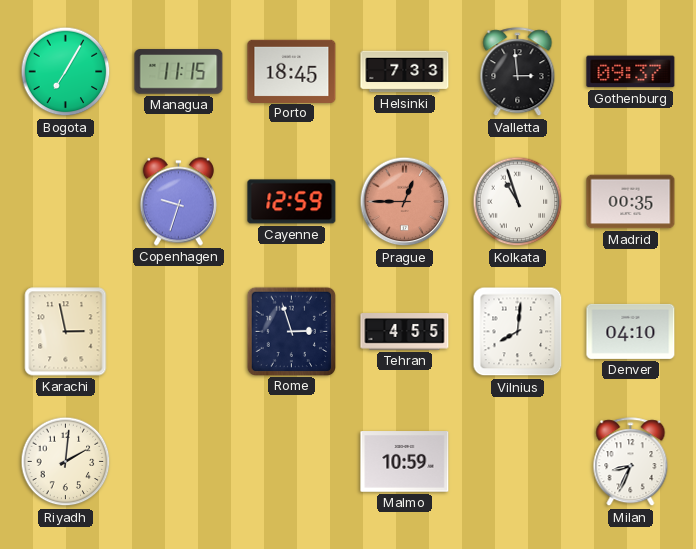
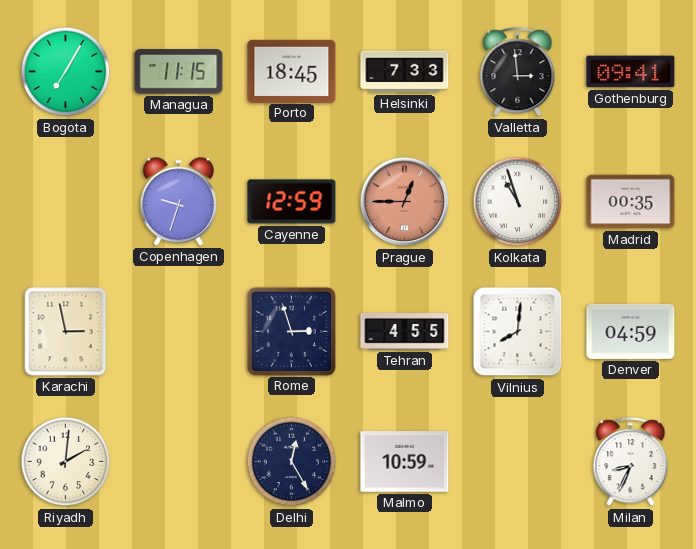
Gothenburg: 09:37 -> 09:41
Denver: 04:10 -> 04:59
Delhi: none -> 12:25
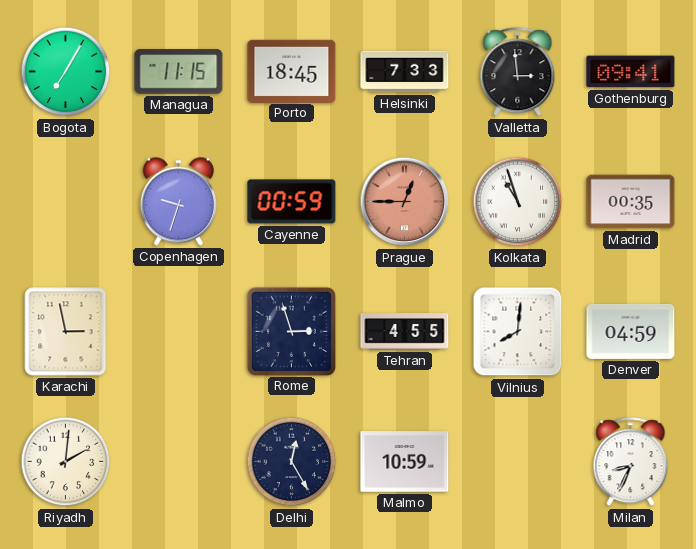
Cayenne: 12:59 -> 00:59
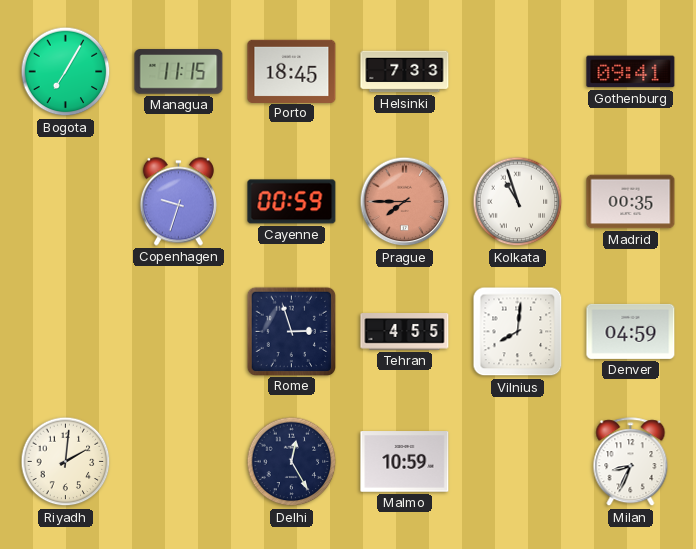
Valletta: 2:59 -> none
Prague: 12:45 -> 7:45
Karachi: 2:58 -> none
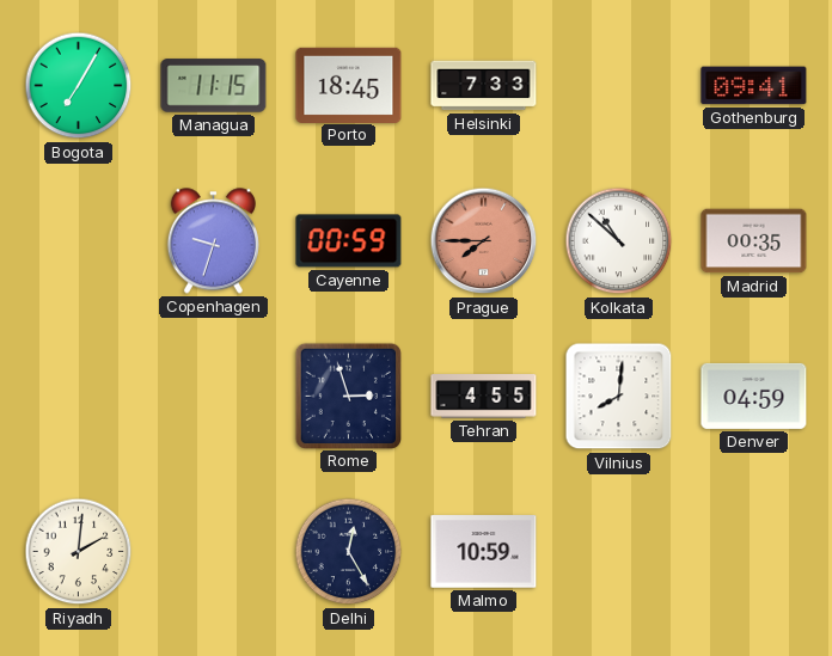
Kolkata: 10:57 -> 10:52
Milan: 8:34 -> none
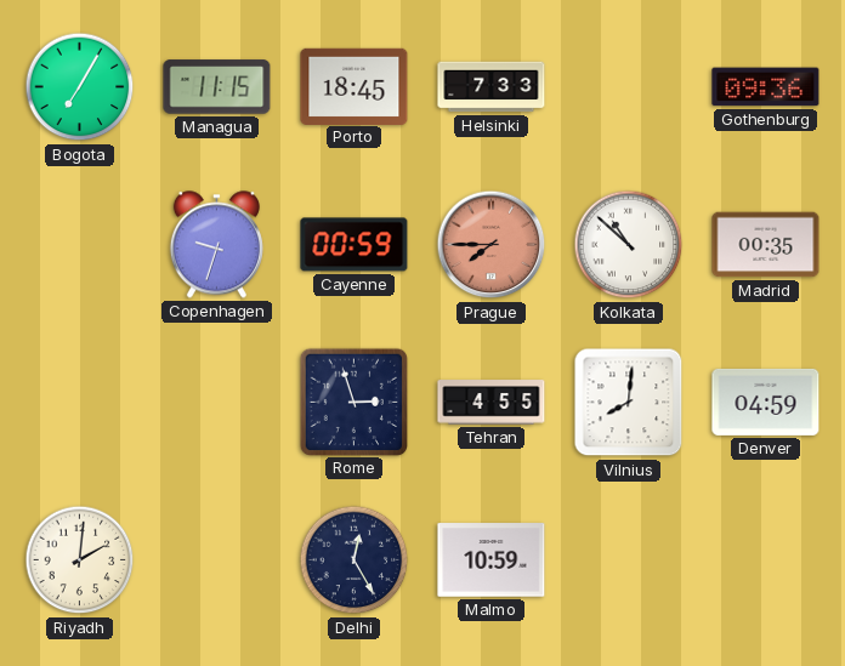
Gothenburg: 09:41 -> 09:36
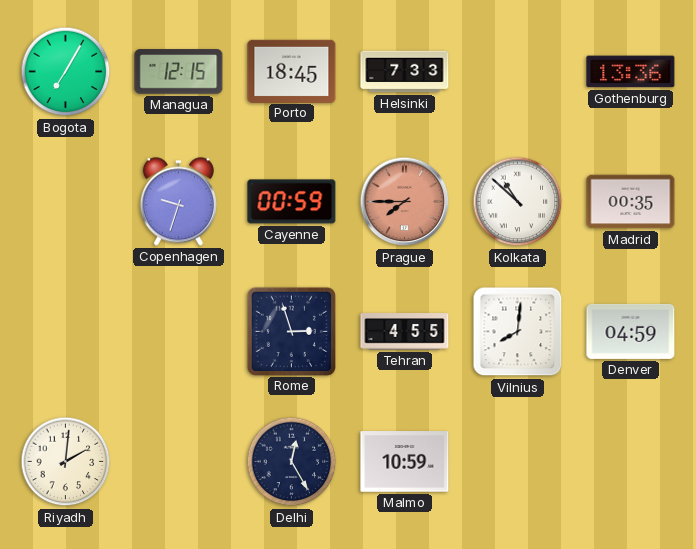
Managua: 11:15 -> 12:15
Gothenburg: 09:36 -> 13:36
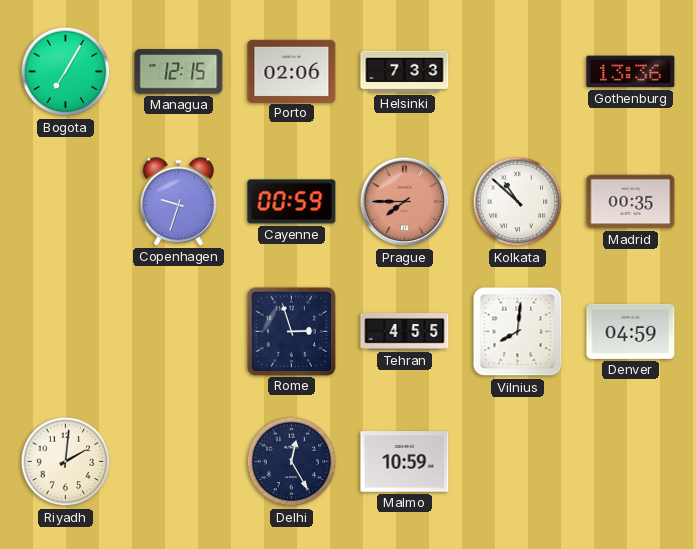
Porto: 18:45 -> 02:06
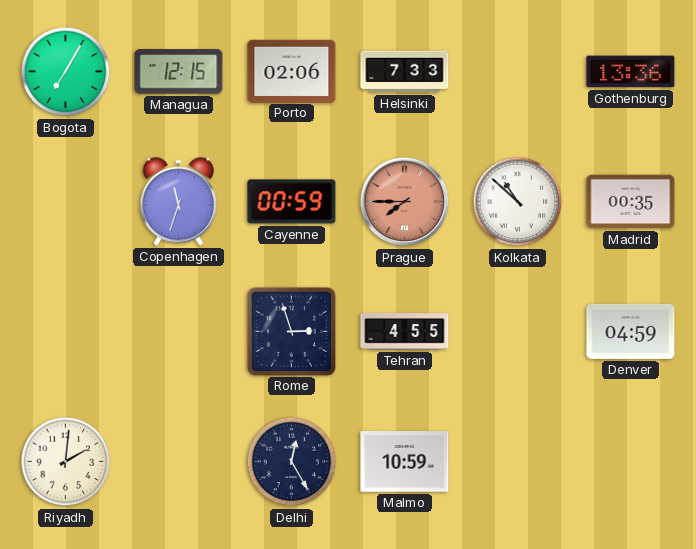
Copenhagen: 9:33 -> 11:33
Vilnius: 8:01 -> none
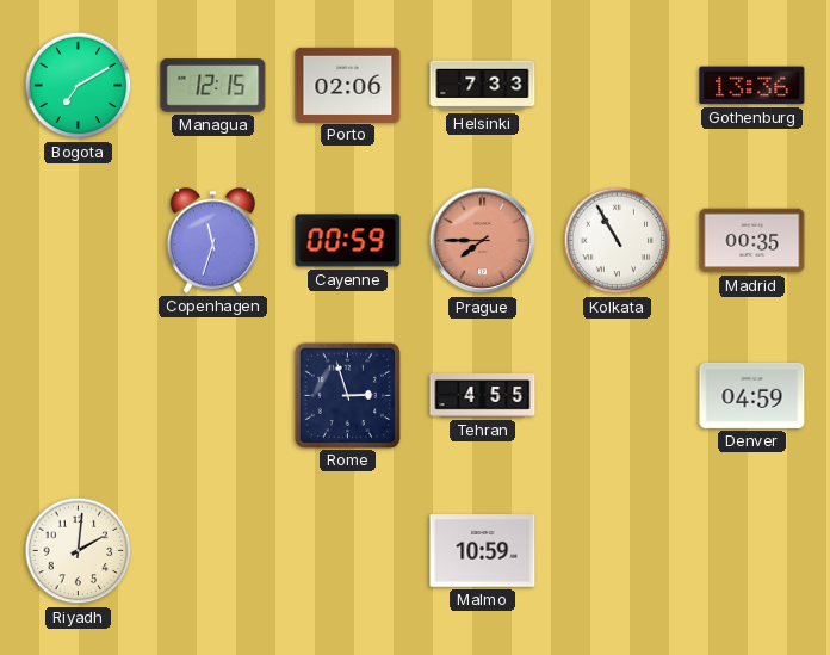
Bogota: 7:05 -> 7:10
Kolkata: 10:52 -> 10:55
Delhi: 12:25 -> none
